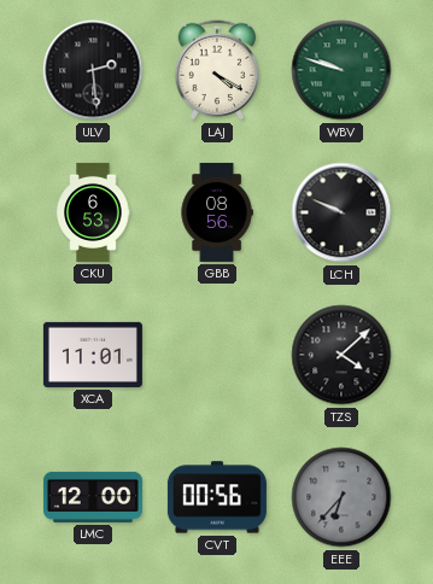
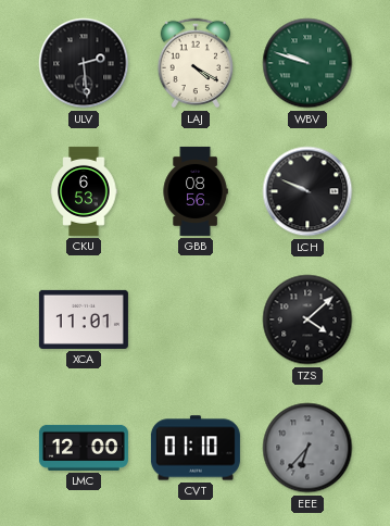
CVT: 00:56 -> 01:10
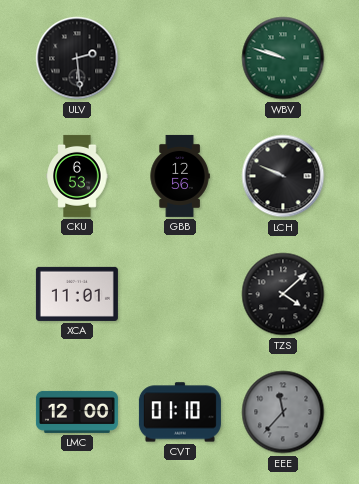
LAJ: 4:20 -> none
GBB: 08:56 -> 12:56
EEE: 6:37 -> 11:37
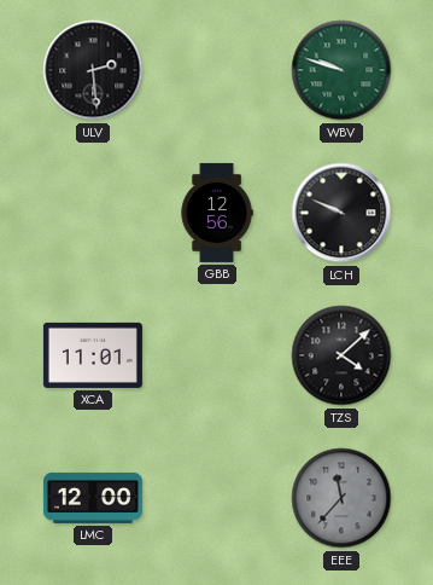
CKU: 6:53 -> none
CVT: 01:10 -> none
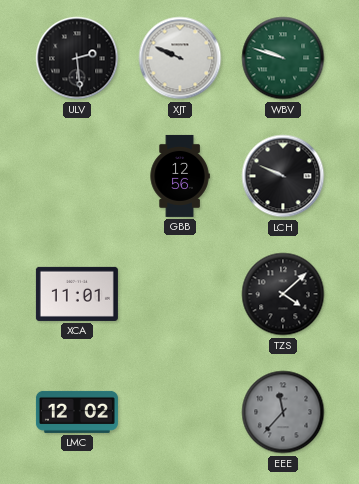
XJT: none -> 9:49
LMC: 12:00 -> 12:02
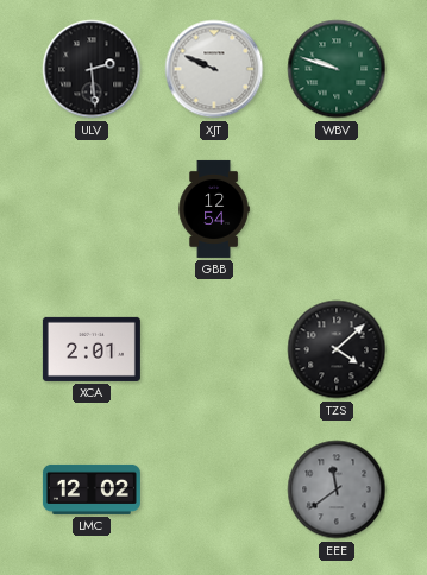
GBB: 12:56 -> 12:54
LCH: 9:49 -> none
XCA: 11:01 -> 2:01
EEE: 11:37 -> 11:39
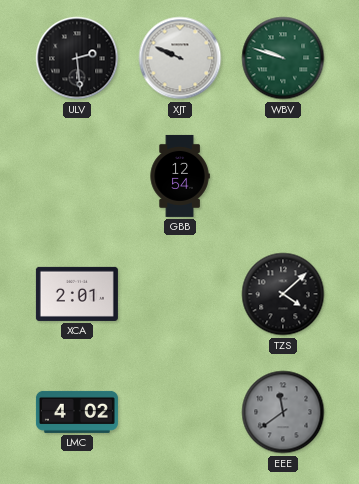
LMC: 12:02 -> 4:02
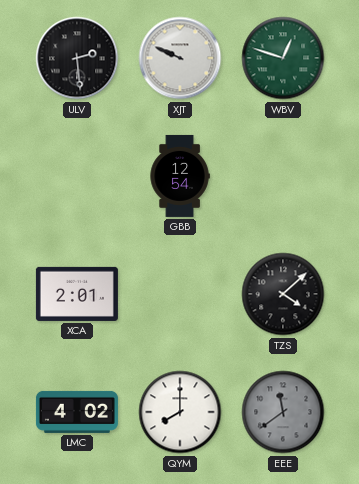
WBV: 9:48 -> 12:48
QYM: none -> 8:00
